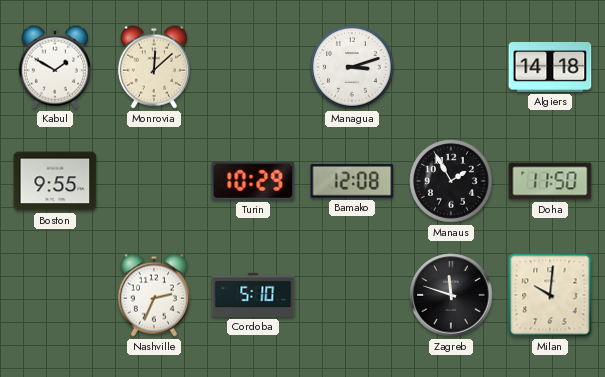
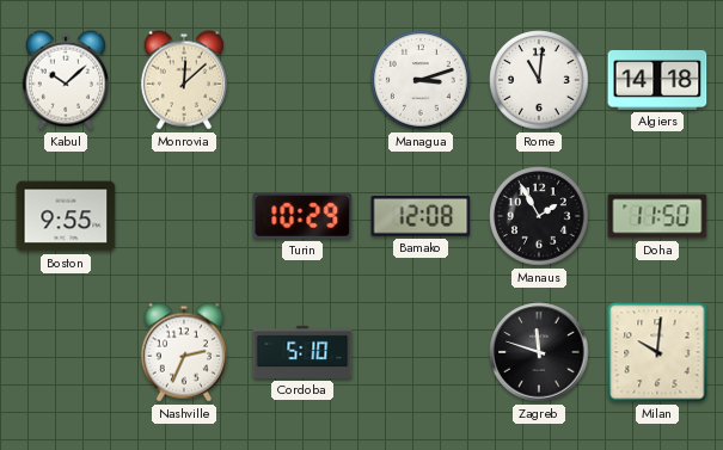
Kabul: 1:50 -> 10:08
Rome: none -> 11:01
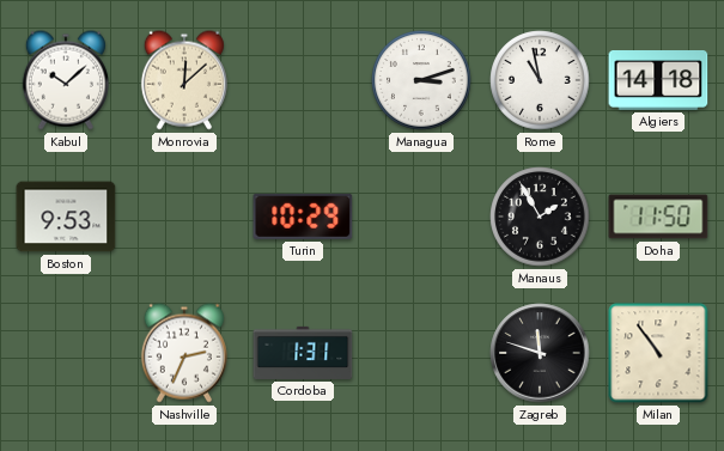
Rome: 11:01 -> 10:58
Boston: 9:55 -> 9:53
Bamako: 12:08 -> none
Cordoba: 5:10 -> 1:31
Milan: 10:01 -> 10:54
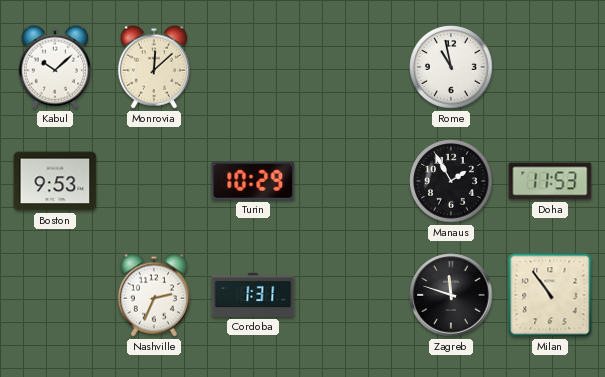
Managua: 3:12 -> none
Algiers: 14:18 -> none
Doha: 11:50 -> 11:53
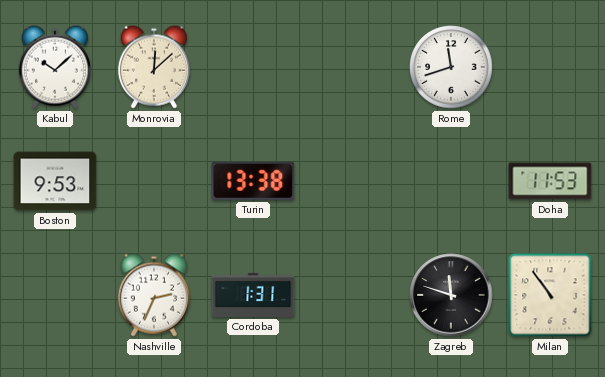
Rome: 10:58 -> 11:42
Turin: 10:29 -> 13:38
Manaus: 1:55 -> none
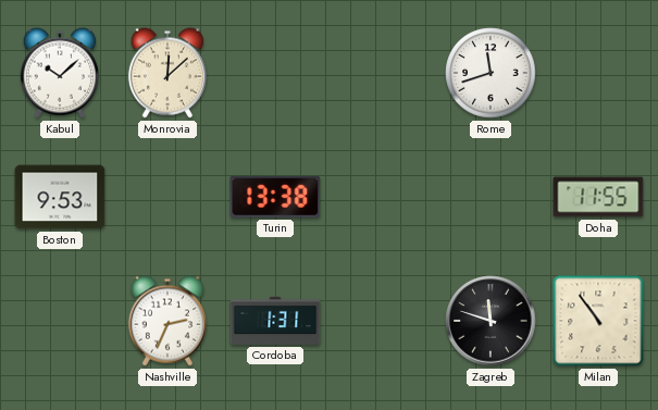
Doha: 11:53 -> 11:55
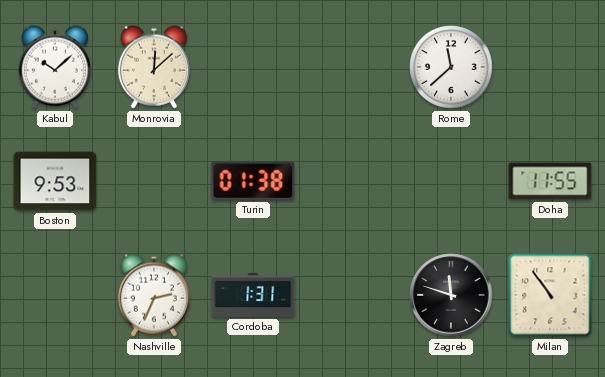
Rome: 11:42 -> 11:38
Turin: 13:38 -> 01:38
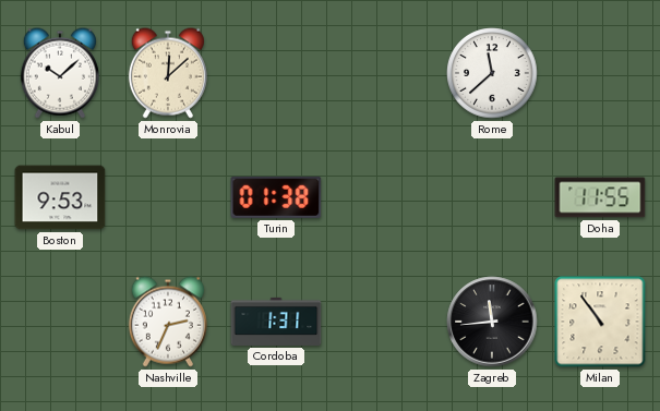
Zagreb: 11:48 -> 11:44
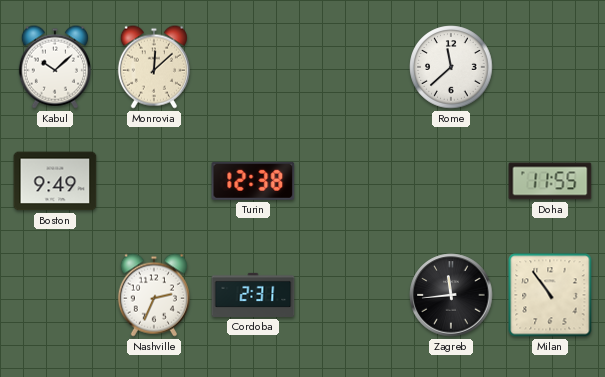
Boston: 9:53 -> 9:49
Turin: 01:38 -> 12:38
Cordoba: 1:31 -> 2:31
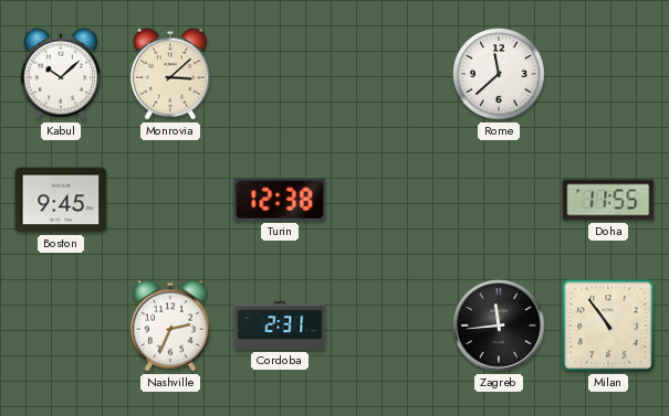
Monrovia: 12:08 -> 3:08
Boston: 9:49 -> 9:45
